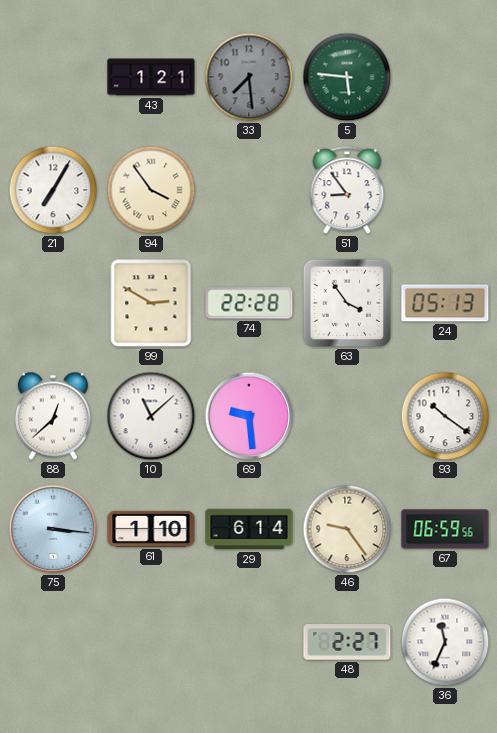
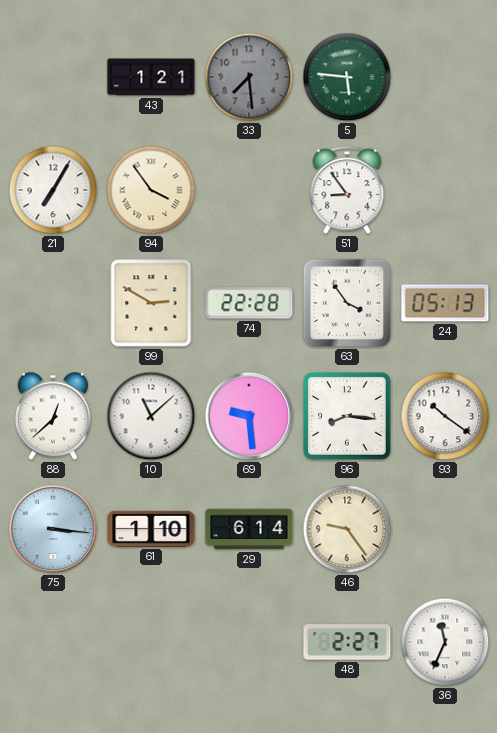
96: none -> 8:16
67: 06:59 -> none
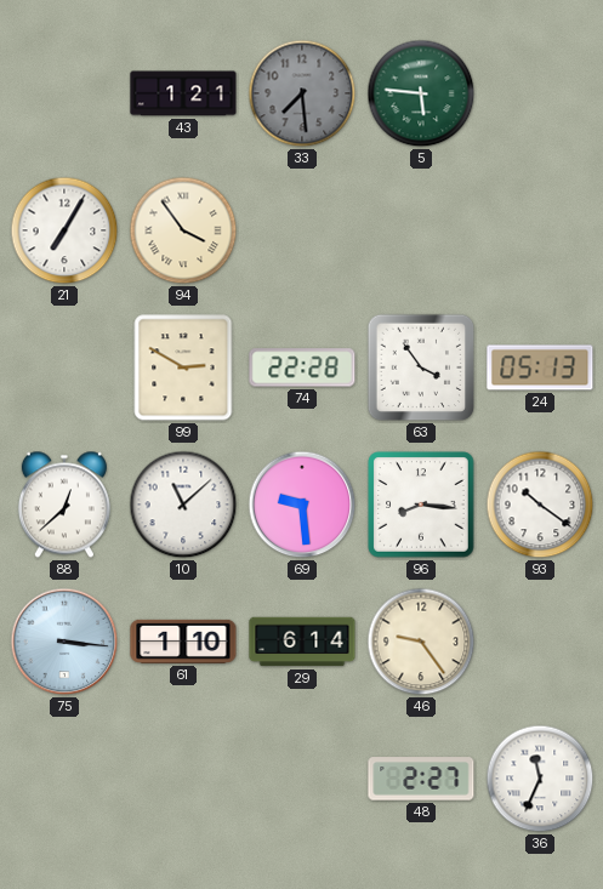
51: 8:54 -> none
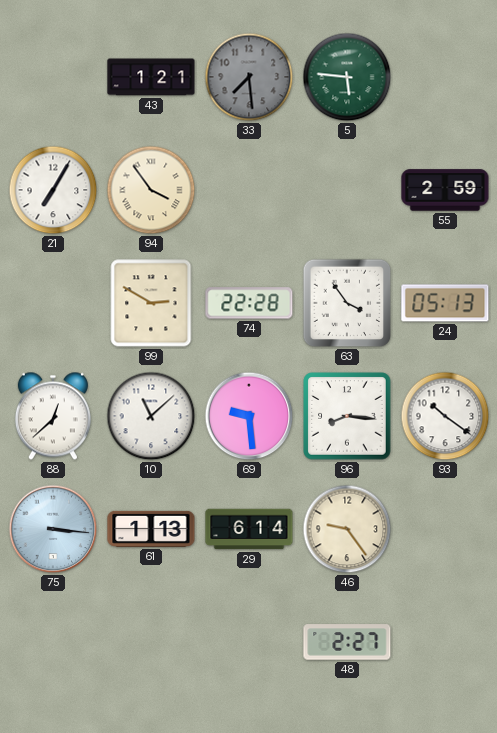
55: none -> 2:59
61: 1:10 -> 1:13
36: 11:34 -> none
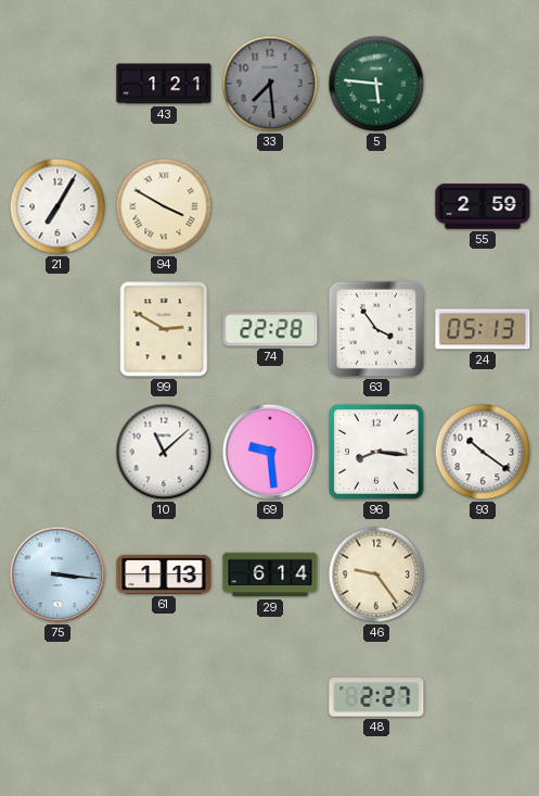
94: 3:54 -> 3:50
88: 12:38 -> none
